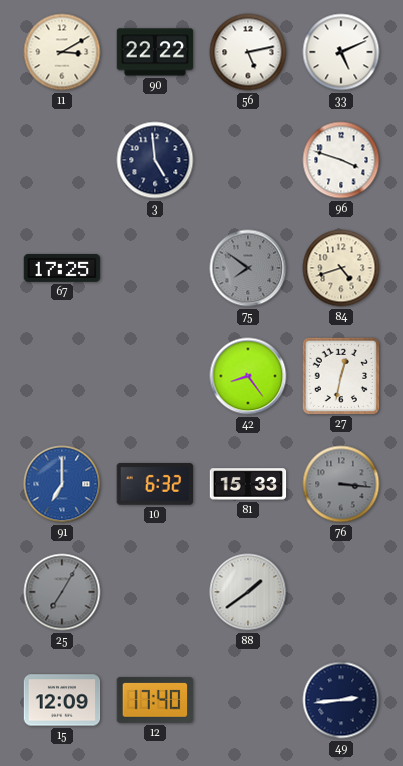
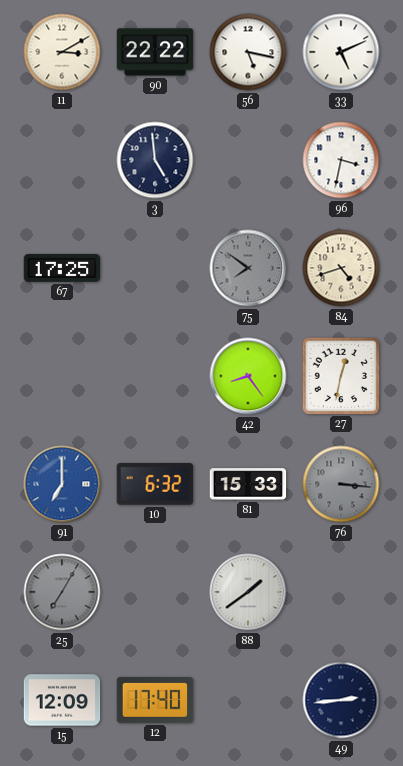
56: 5:13 -> 5:17
96: 3:48 -> 3:32
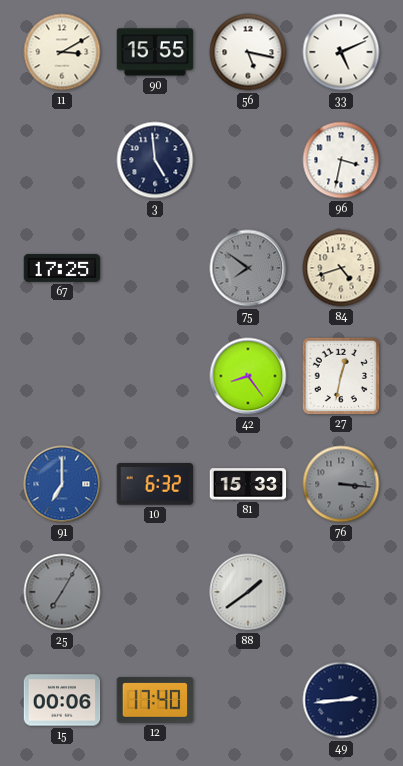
90: 22:22 -> 15:55
15: 12:09 -> 00:06
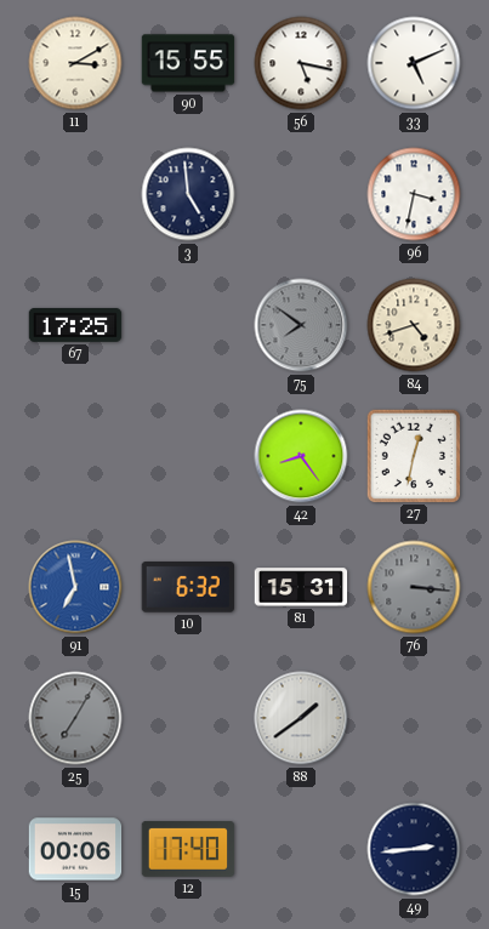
91: 7:00 -> 6:58
81: 15:33 -> 15:31
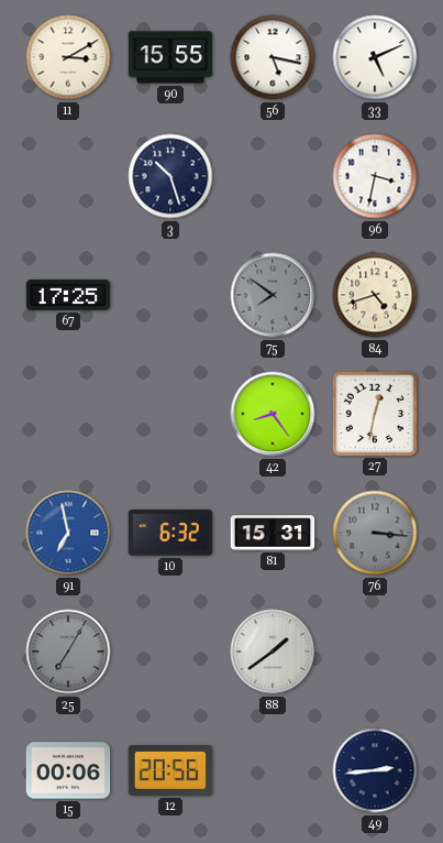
3: 4:59 -> 10:27
12: 17:40 -> 20:56
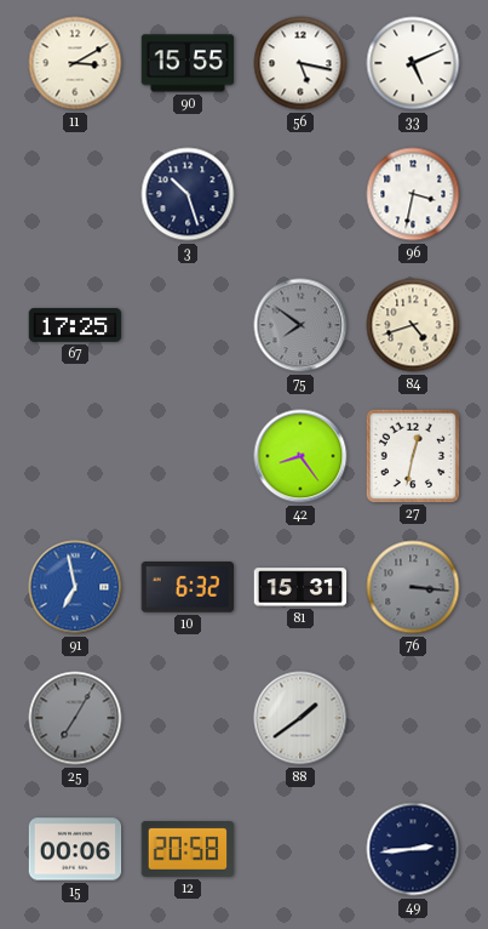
12: 20:56 -> 20:58
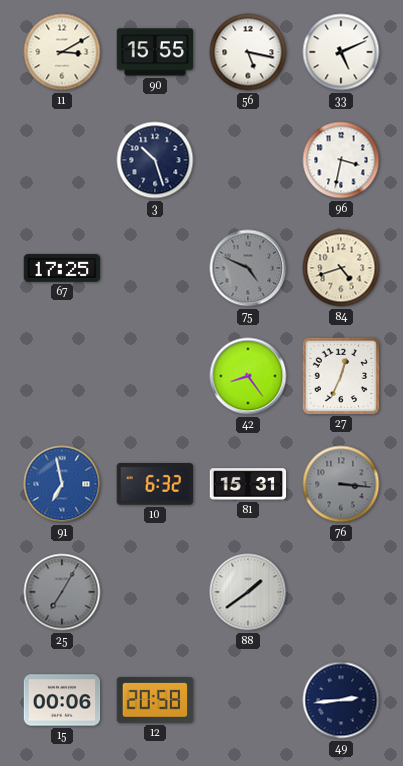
75: 7:51 -> 4:49
27: 12:32 -> 12:34
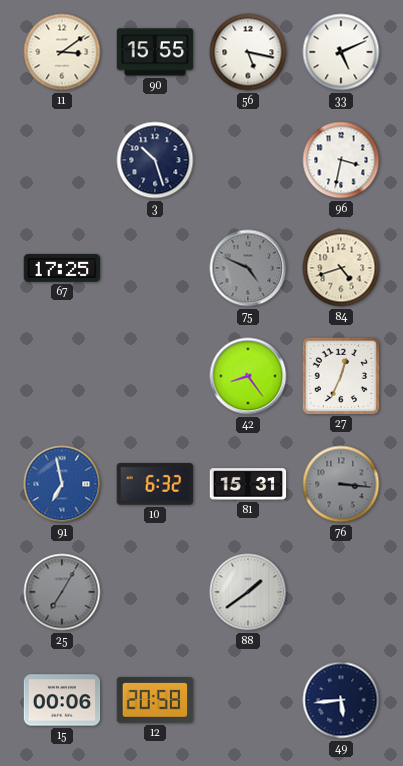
11: 3:10 -> 3:09
49: 2:44 -> 5:44
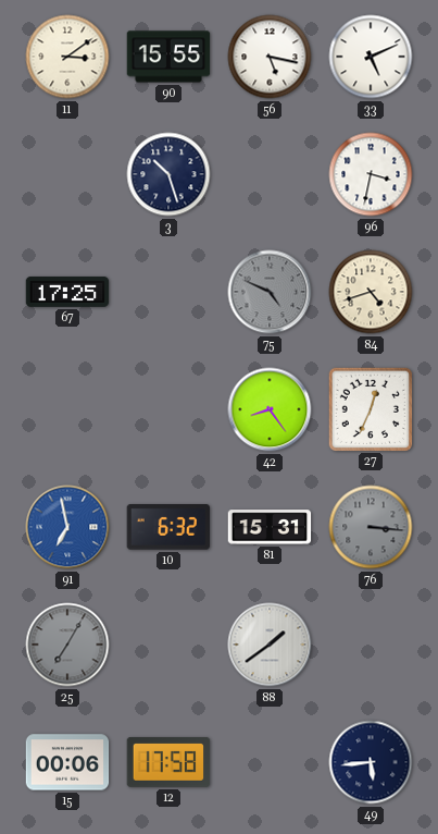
12: 20:58 -> 17:58
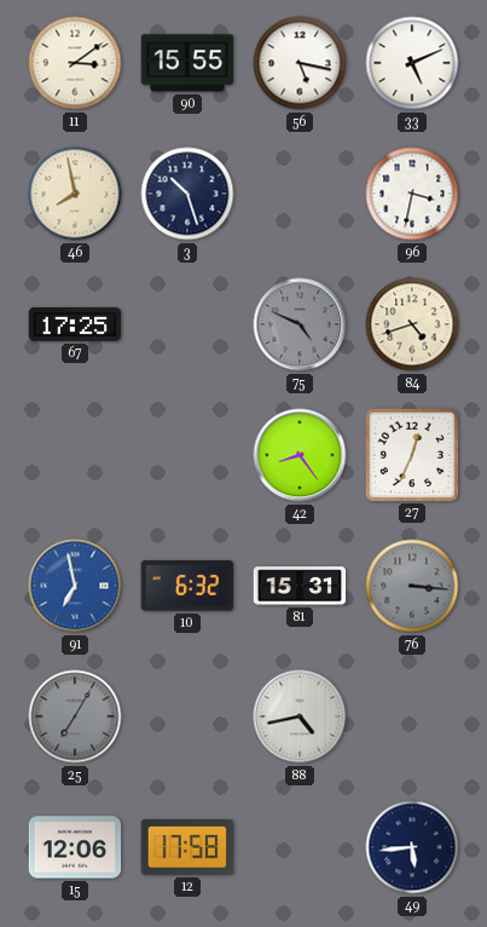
46: none -> 7:58
88: 1:39 -> 4:43
15: 00:06 -> 12:06
